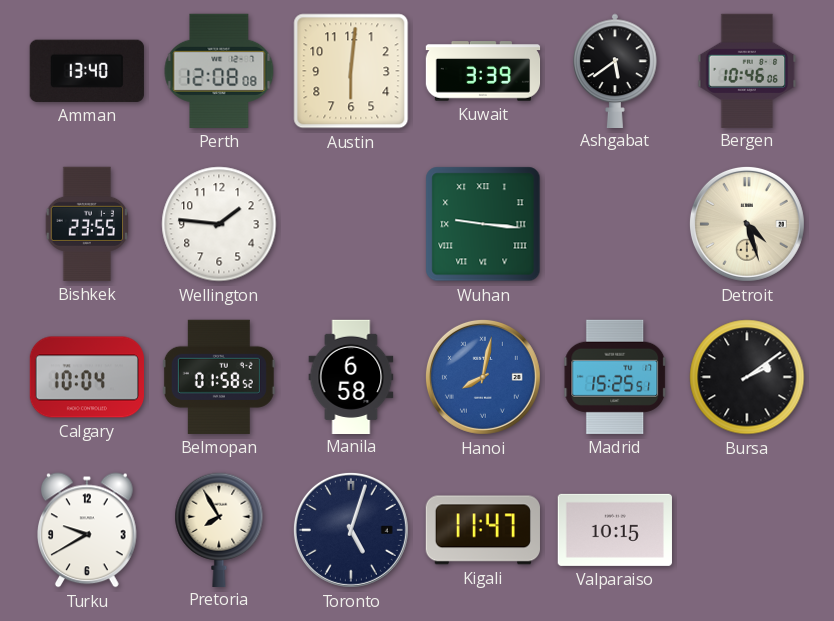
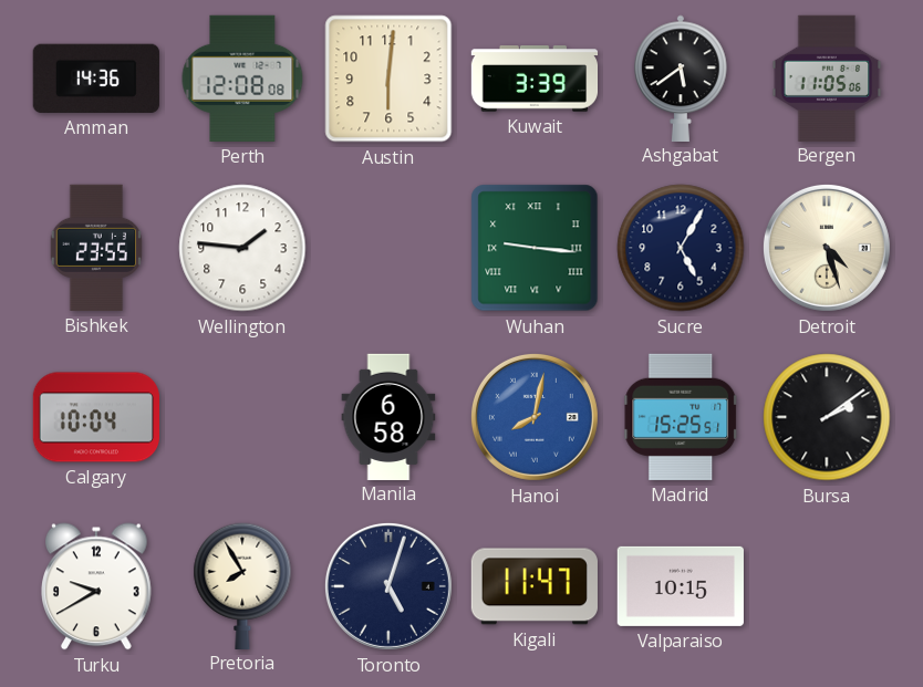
Amman: 13:40 -> 14:36
Bergen: 10:46 -> 11:05
Sucre: none -> 5:05
Belmopan: 01:58 -> none
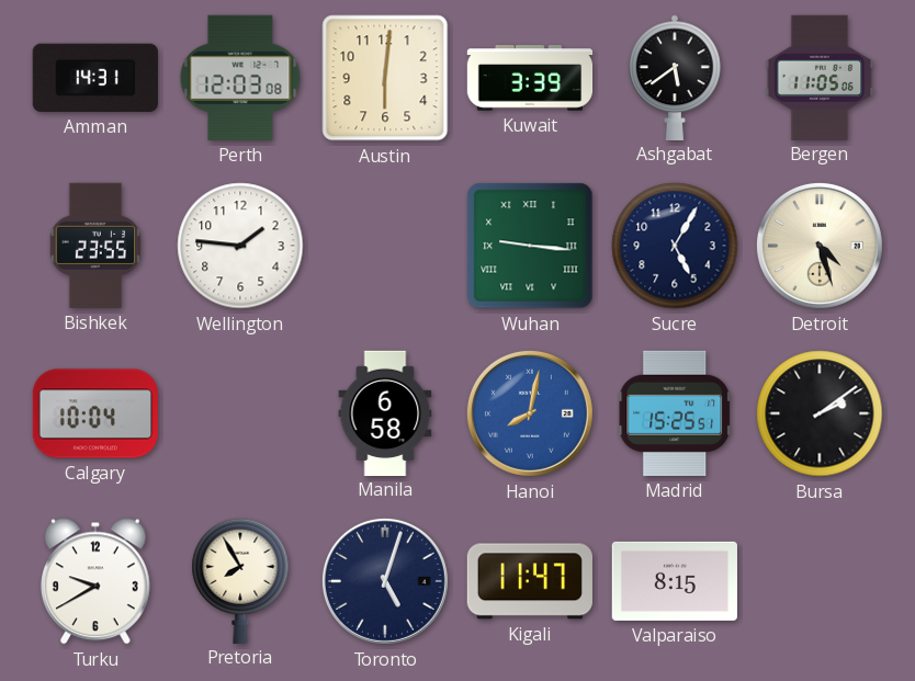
Amman: 14:36 -> 14:31
Perth: 12:08 -> 12:03
Valparaiso: 10:15 -> 8:15
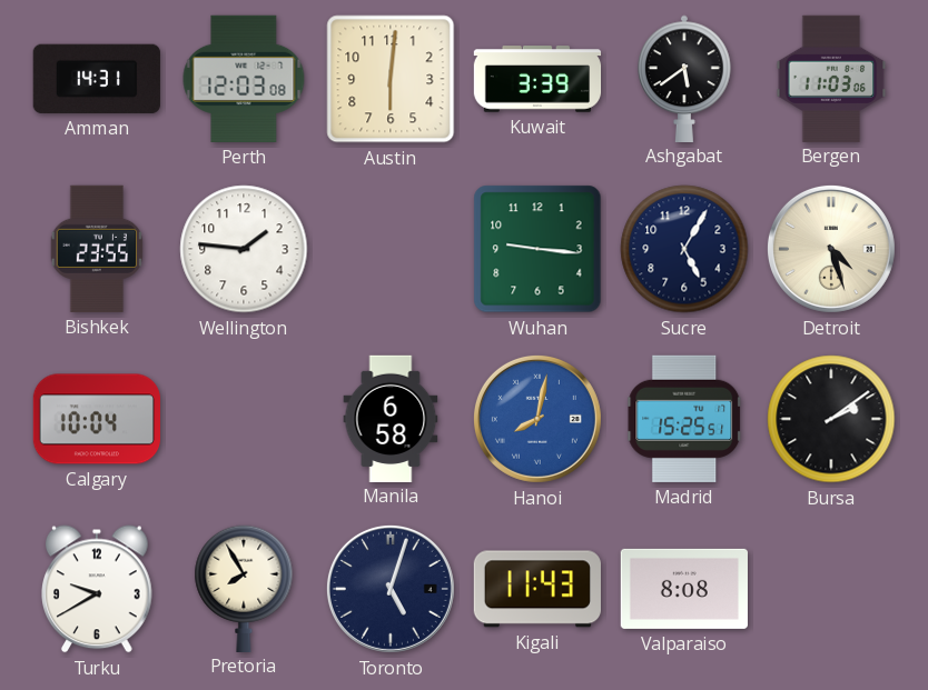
Bergen: 11:05 -> 11:03
Wuhan numerals: Roman -> Arabic
Kigali: 11:47 -> 11:43
Valparaiso: 8:15 -> 8:08
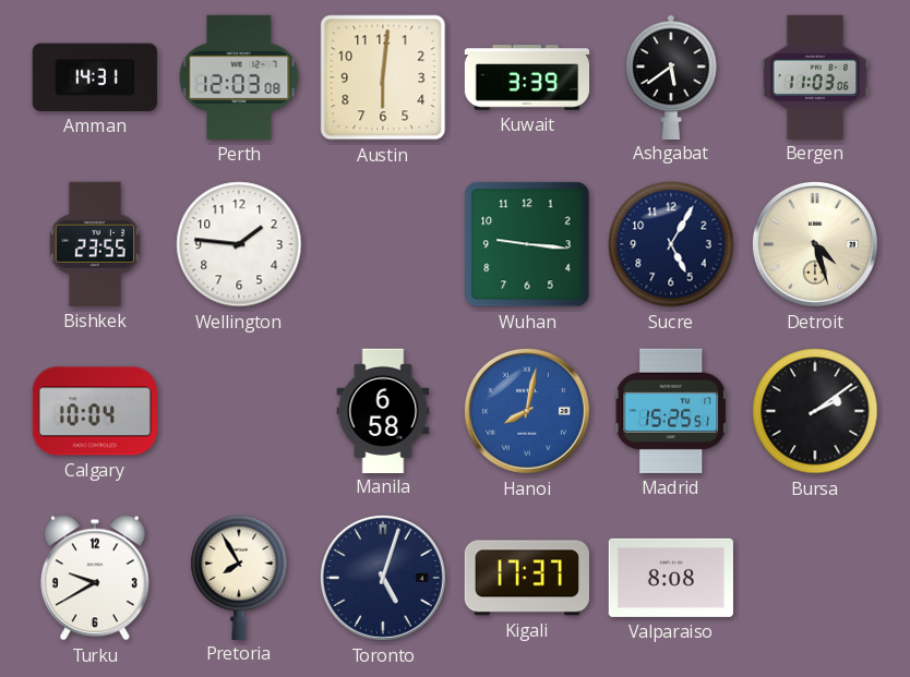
Kigali: 11:43 -> 17:37
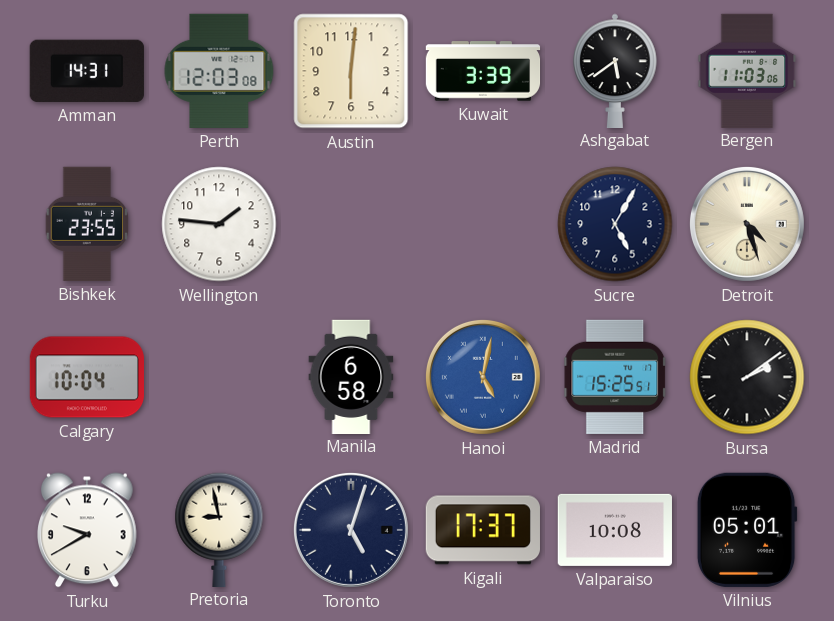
Wuhan: 9:16 -> none
Hanoi: 8:02 -> 5:02
Pretoria: 7:55 -> 8:58
Valparaiso: 8:08 -> 10:08
Vilnius: none -> 05:01
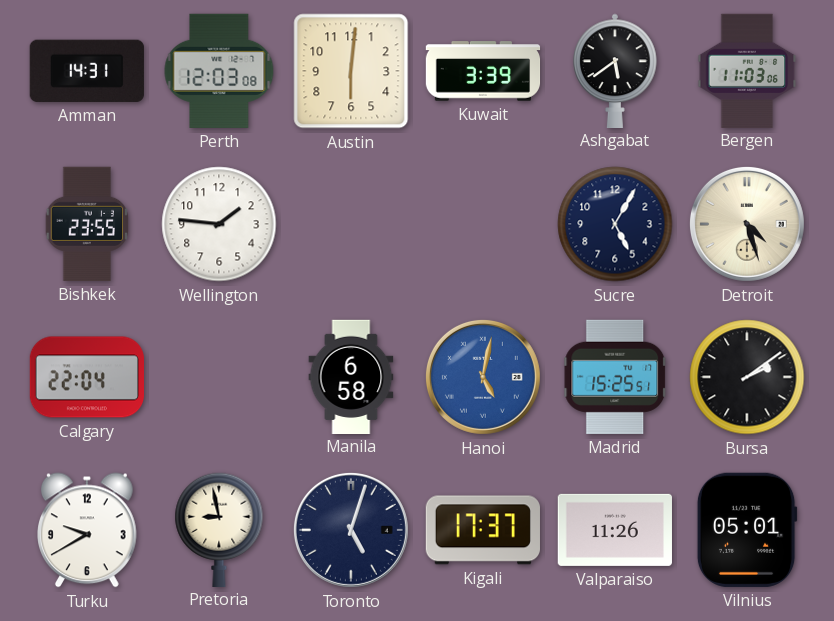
Calgary: 10:04 -> 22:04
Valparaiso: 10:08 -> 11:26
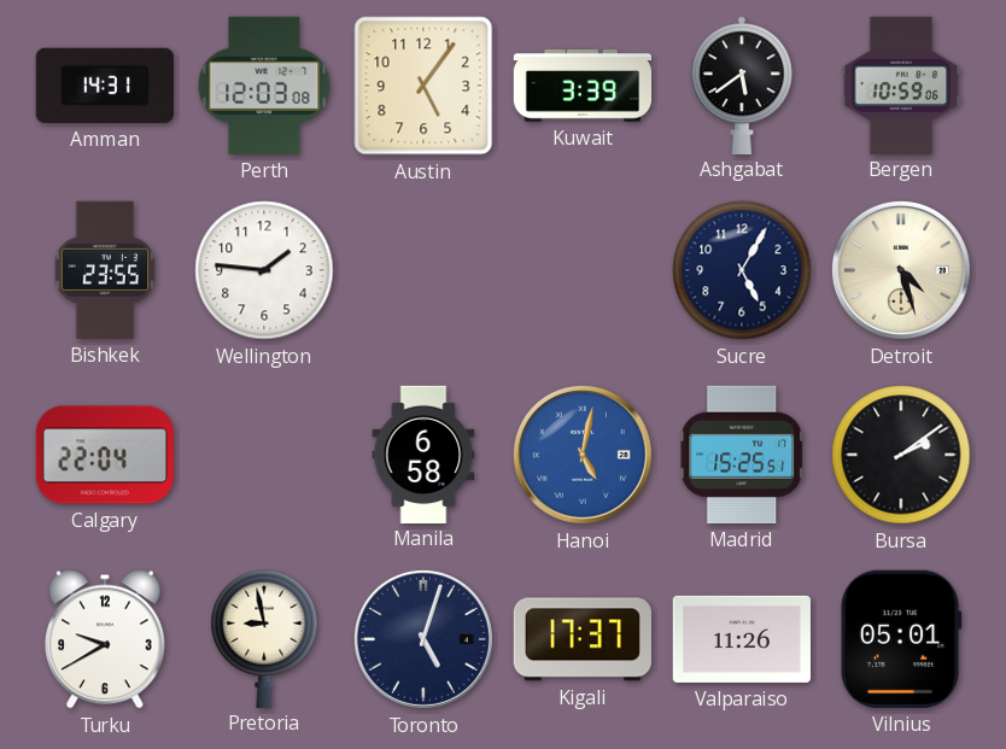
Austin: 6:01 -> 5:06
Bergen: 11:03 -> 10:59
